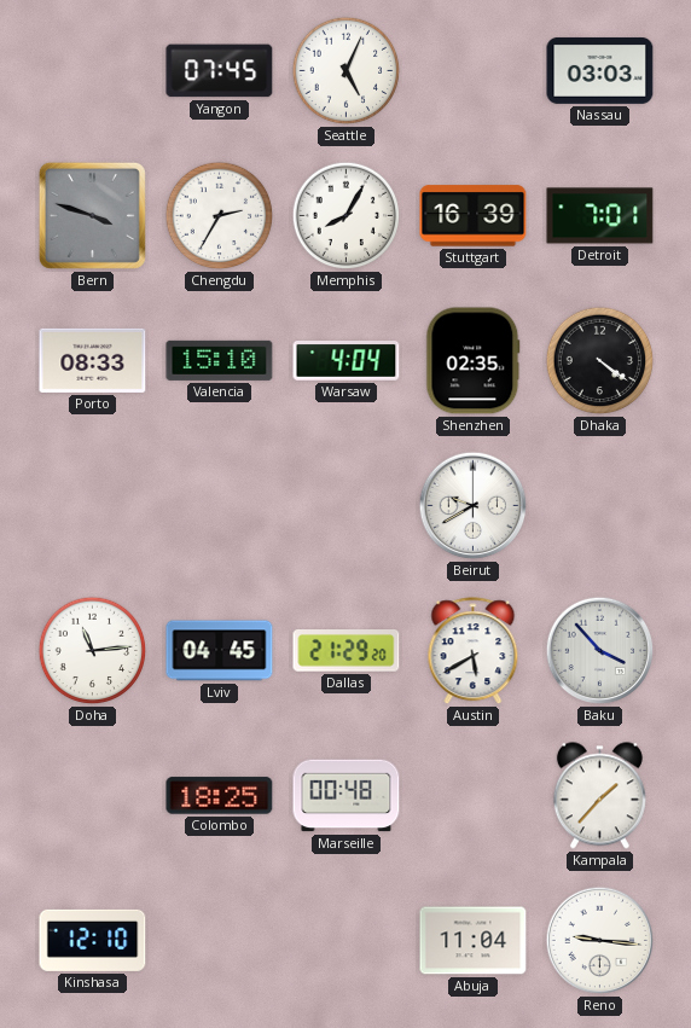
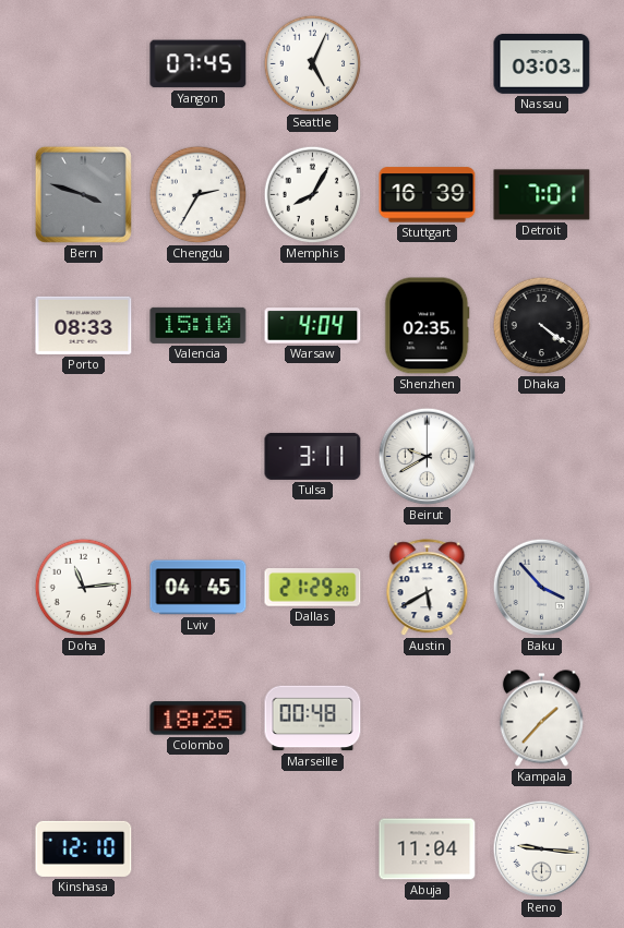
Tulsa: none -> 3:11
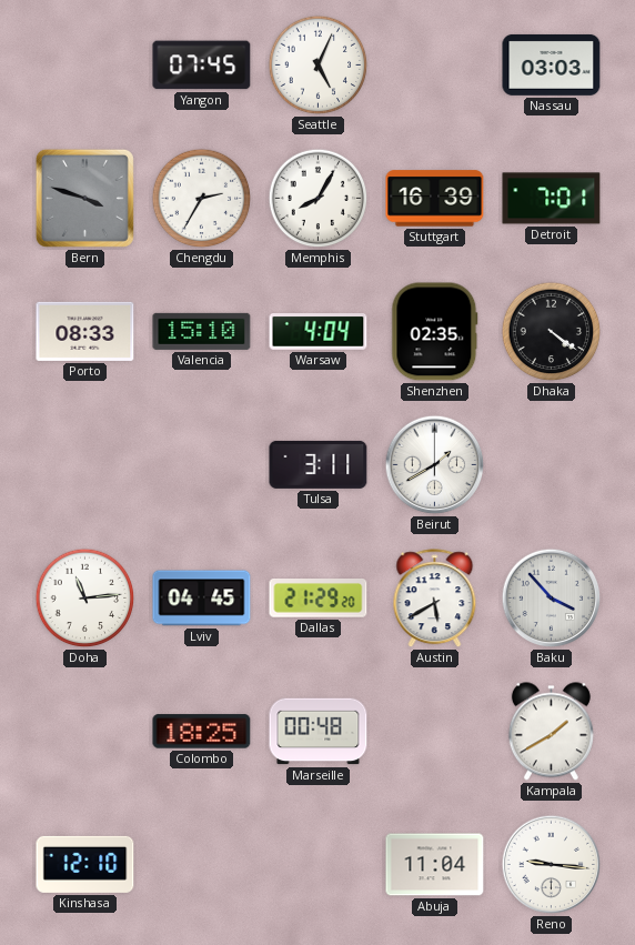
Beirut: 9:40 -> 1:40
Kampala: 1:37 -> 1:40
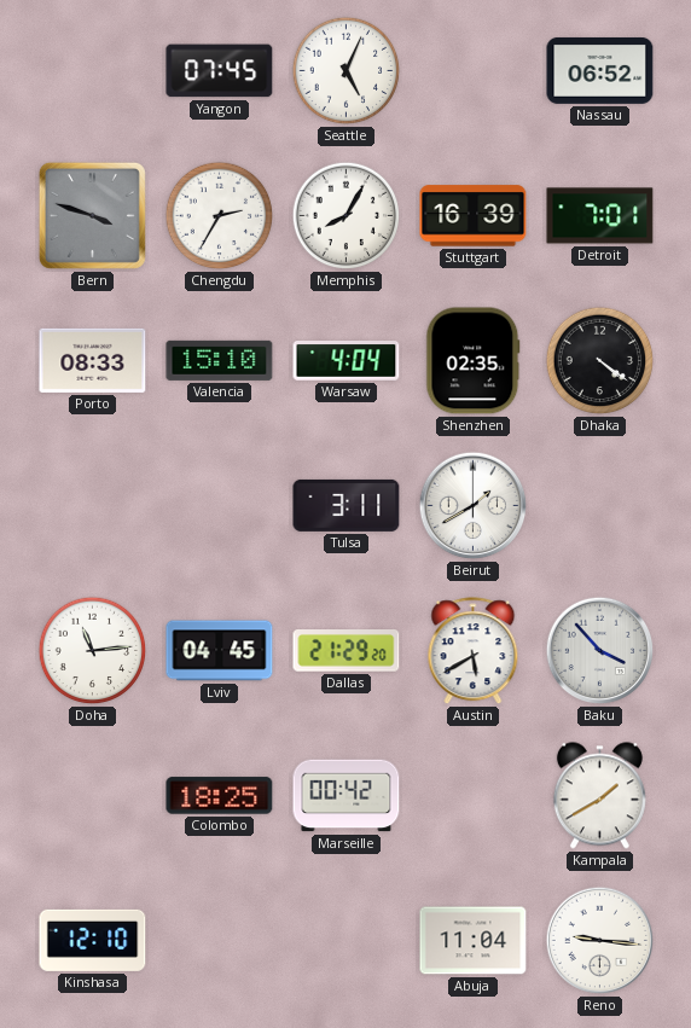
Nassau: 03:03 -> 06:52
Marseille: 00:48 -> 00:42
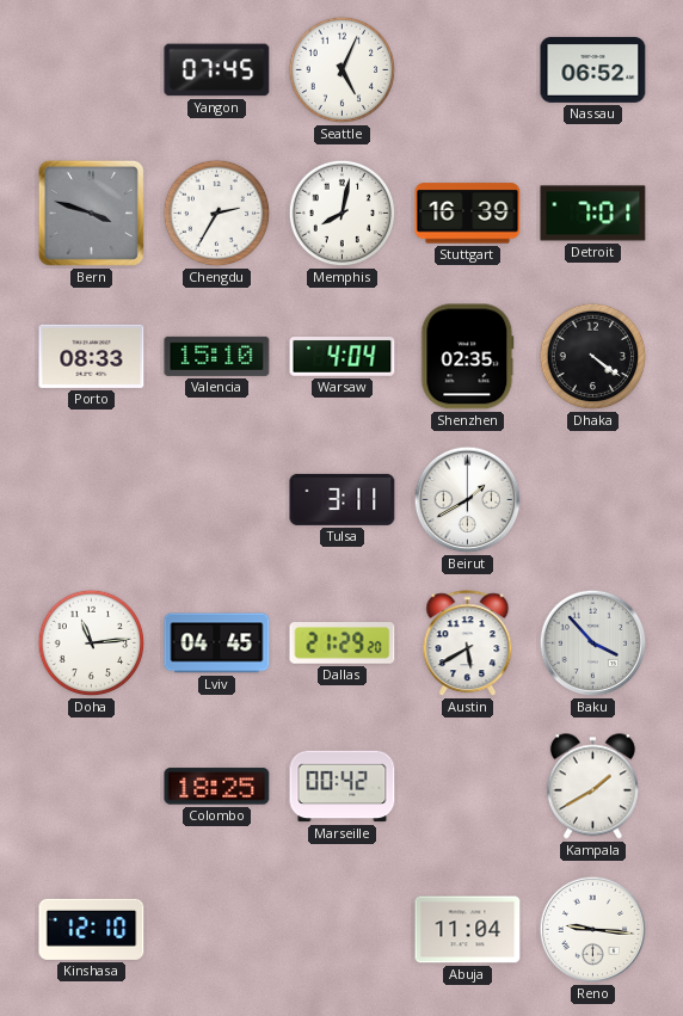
Memphis: 8:05 -> 8:02
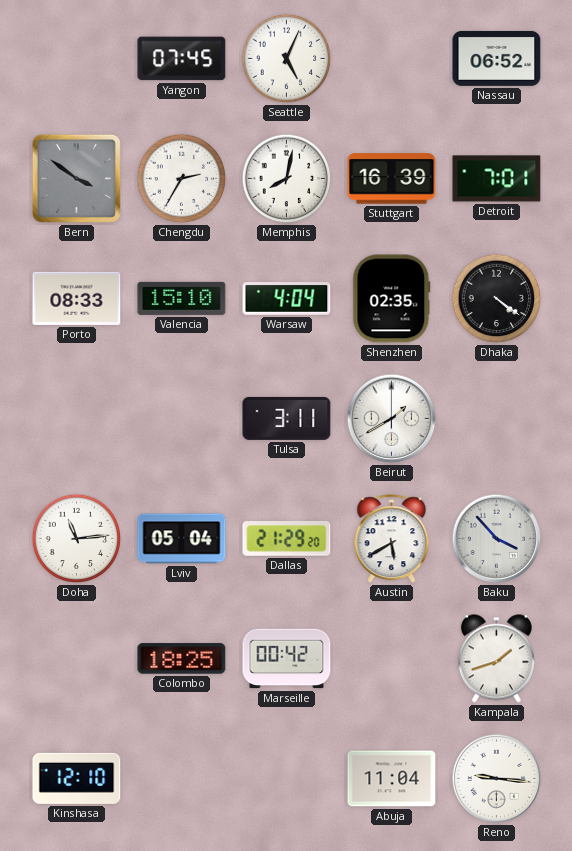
Bern: 3:48 -> 3:51
Lviv: 04:45 -> 05:04
Kampala: 1:40 -> 1:42
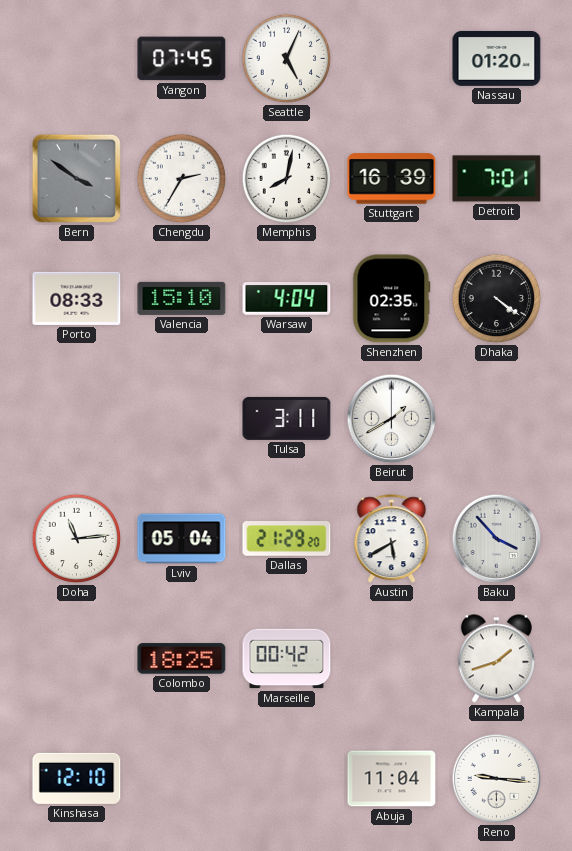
Nassau: 06:52 -> 01:20
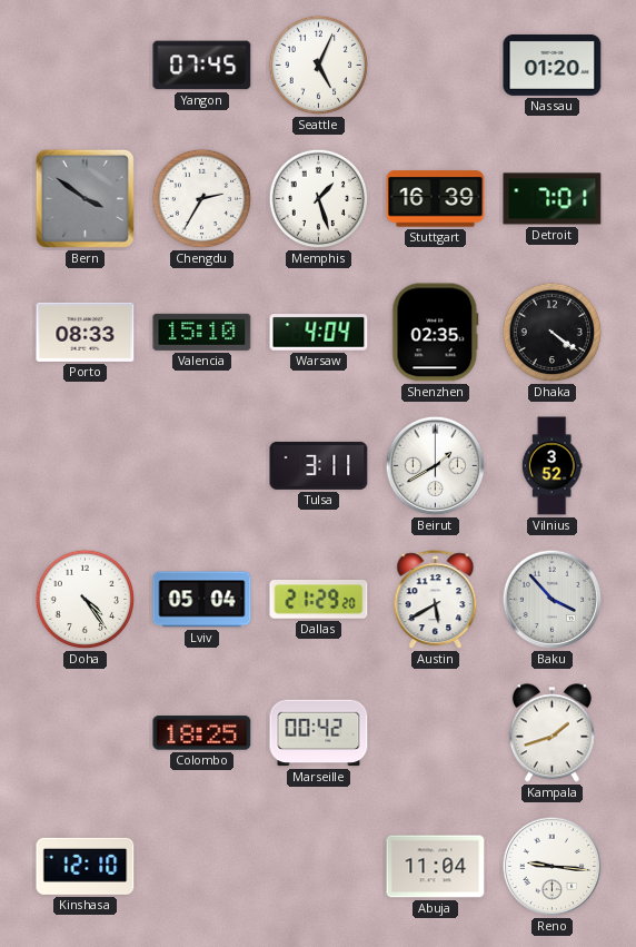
Memphis: 8:02 -> 1:27
Vilnius: none -> 3:52
Doha: 11:14 -> 4:24
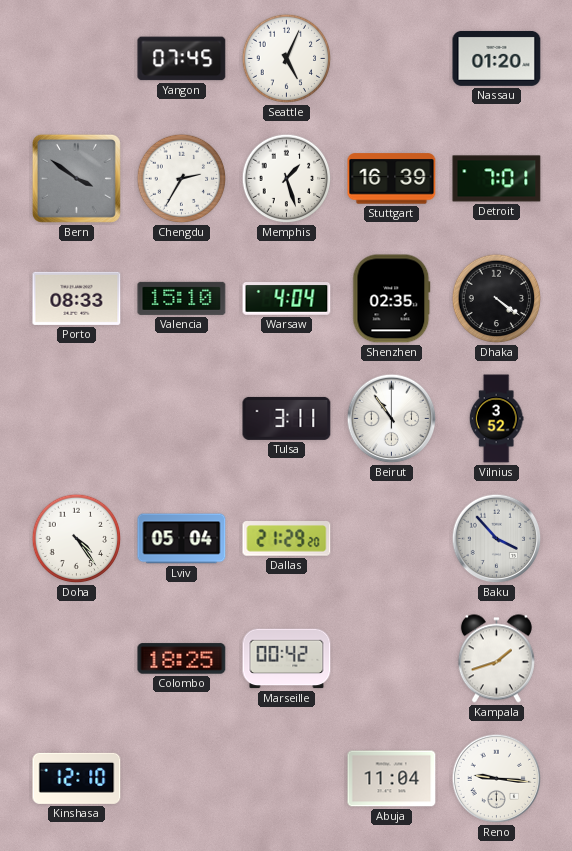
Beirut: 1:40 -> 10:54
Austin: 5:40 -> none
